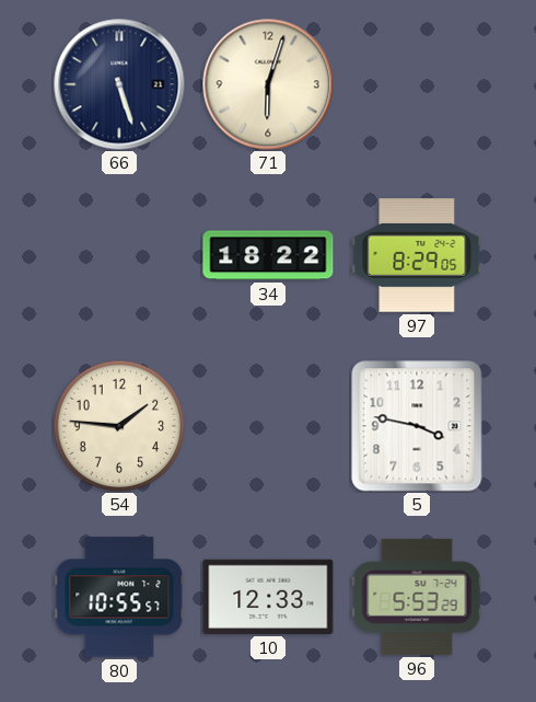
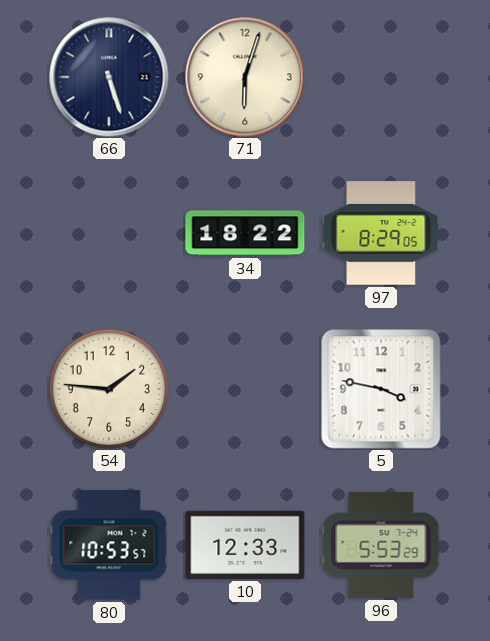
80: 10:55 -> 10:53
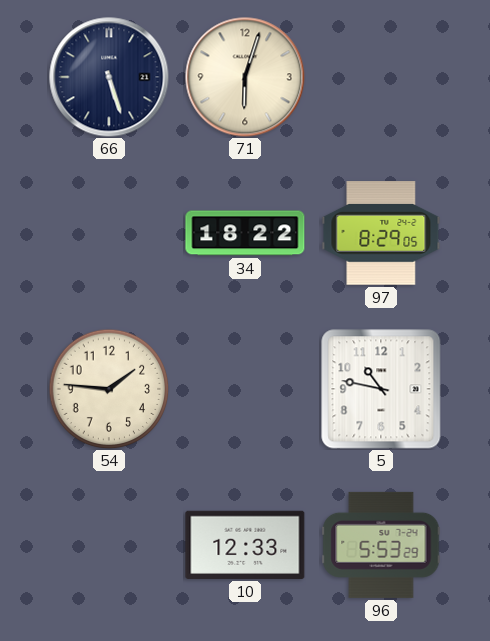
5: 3:47 -> 10:47
80: 10:53 -> none
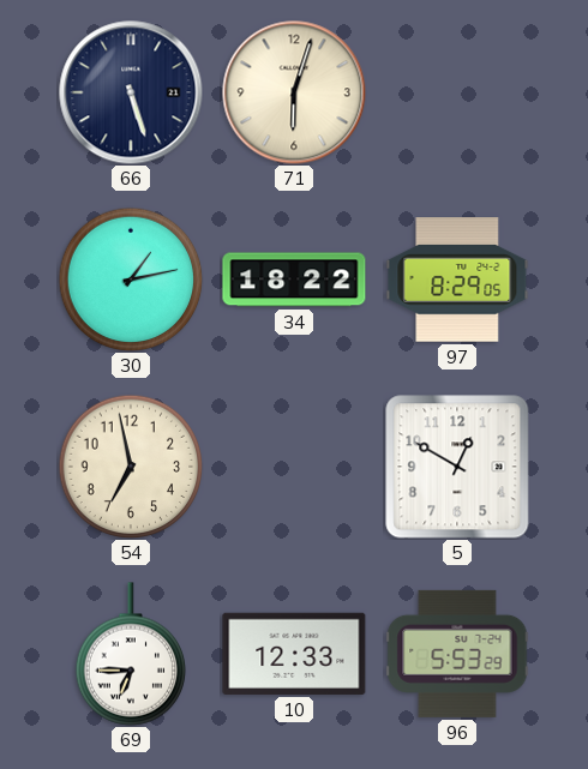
30: none -> 1:13
54: 1:46 -> 6:58
5: 10:47 -> 12:50
69: none -> 6:45
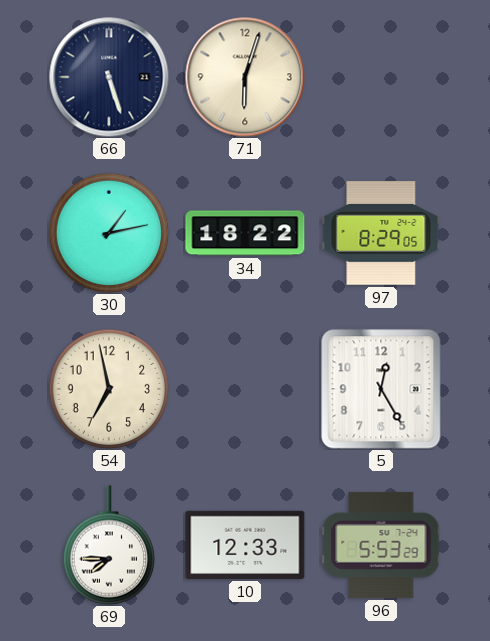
5: 12:50 -> 12:25
69: 6:45 -> 7:45
